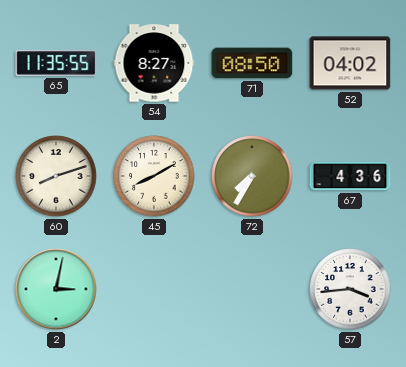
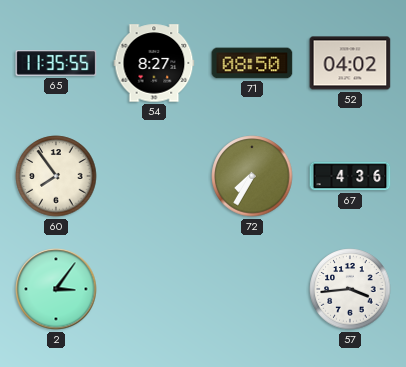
60: 8:12 -> 7:54
45: 8:10 -> none
2: 3:02 -> 3:06
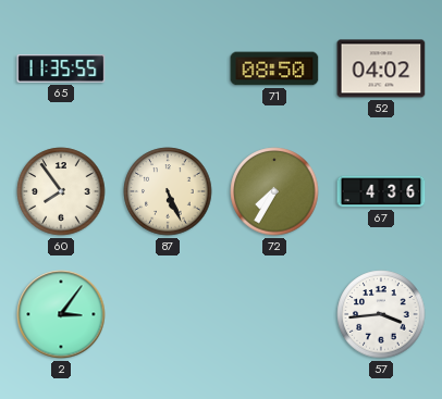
54: 8:27 -> none
87: none -> 5:26
